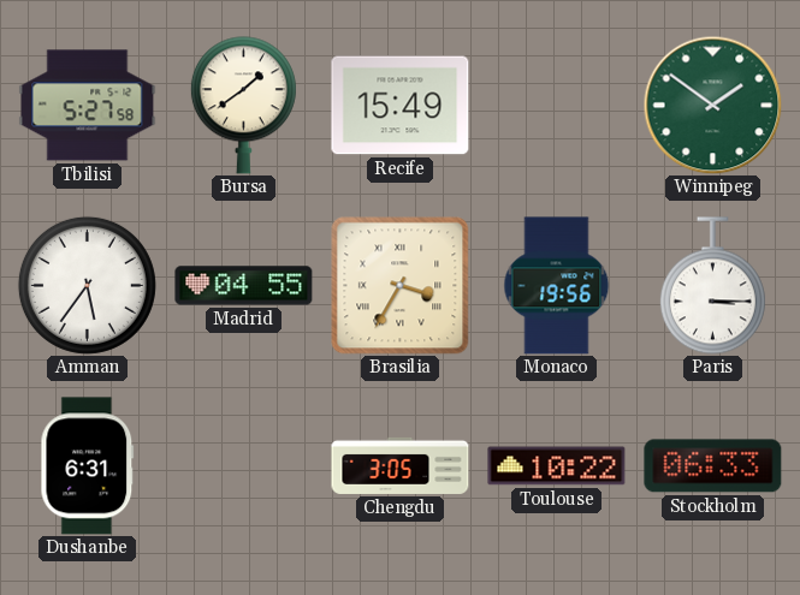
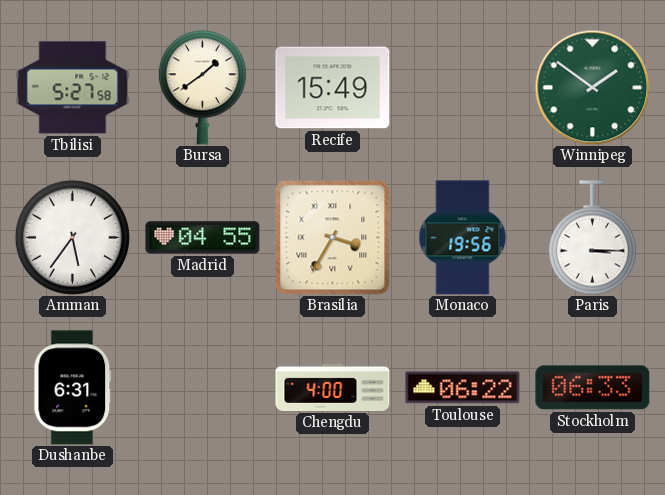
Chengdu: 3:05 -> 4:00
Toulouse: 10:22 -> 06:22
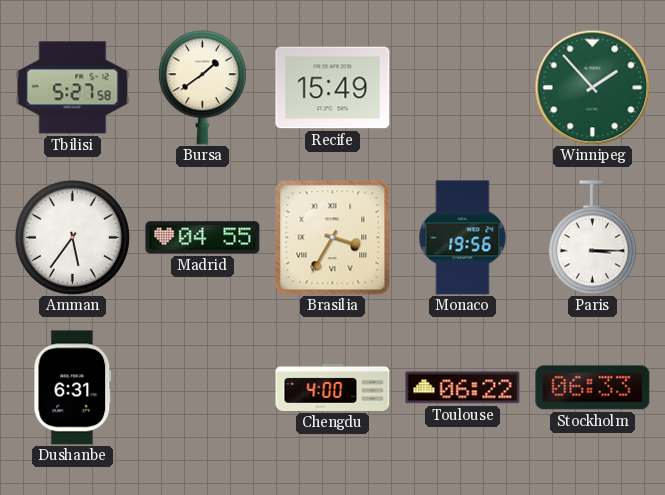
Winnipeg: 1:51 -> 1:53
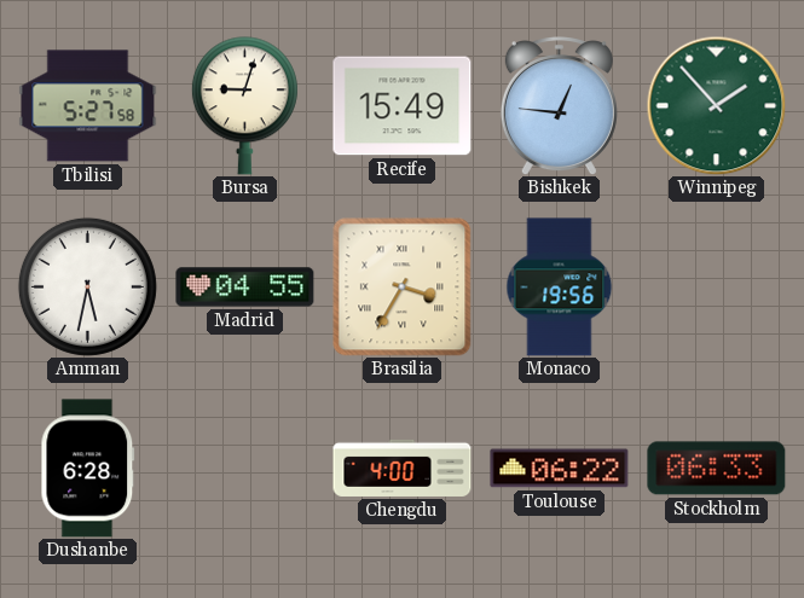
Bursa: 1:39 -> 9:03
Bishkek: none -> 12:46
Amman: 5:36 -> 5:32
Paris: 3:15 -> none
Dushanbe: 6:31 -> 6:28
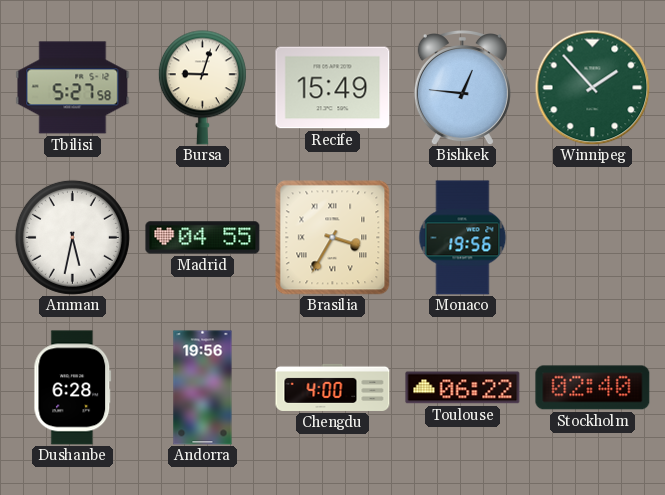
Andorra: none -> 19:56
Stockholm: 06:33 -> 02:40
